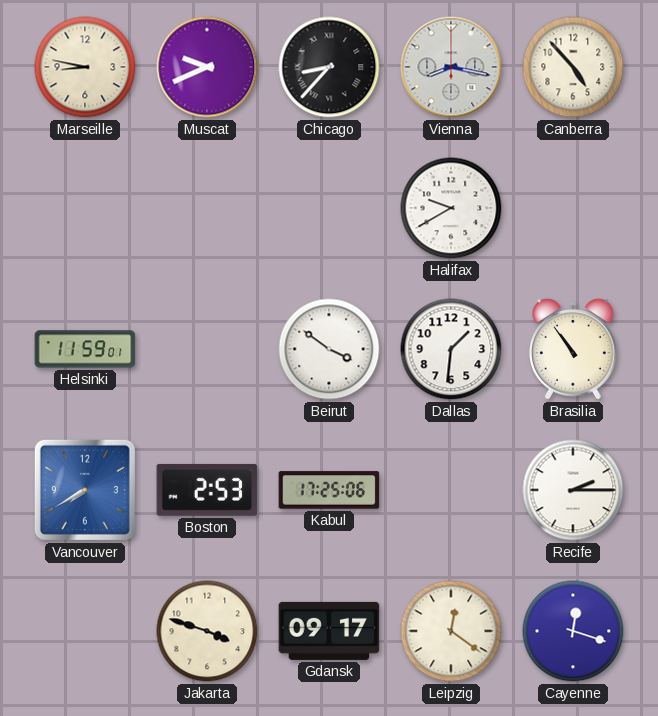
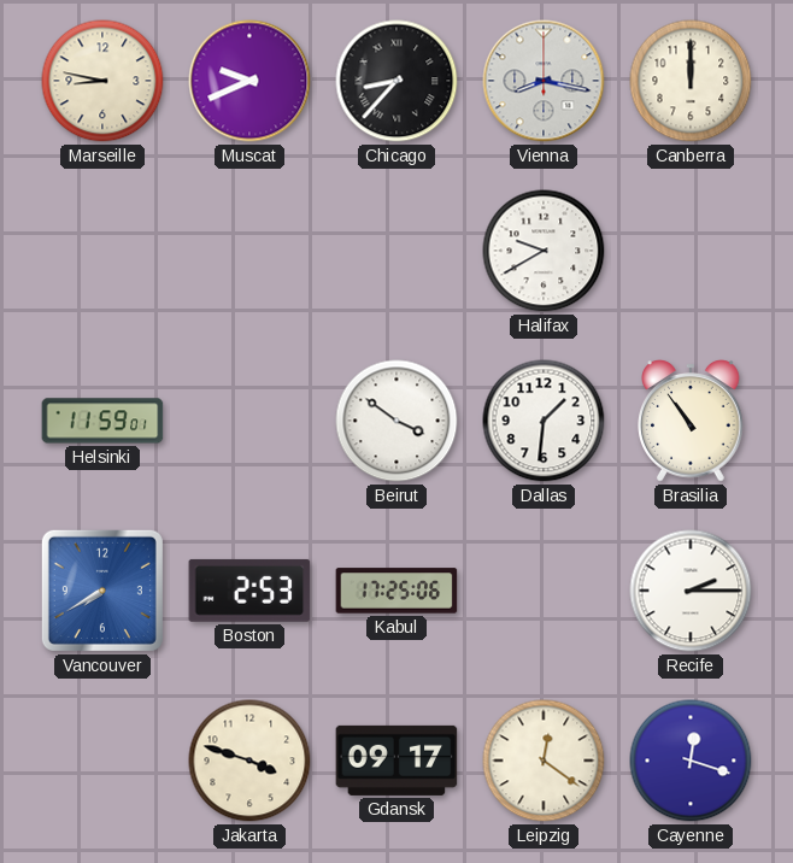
Canberra: 4:53 -> 12:00
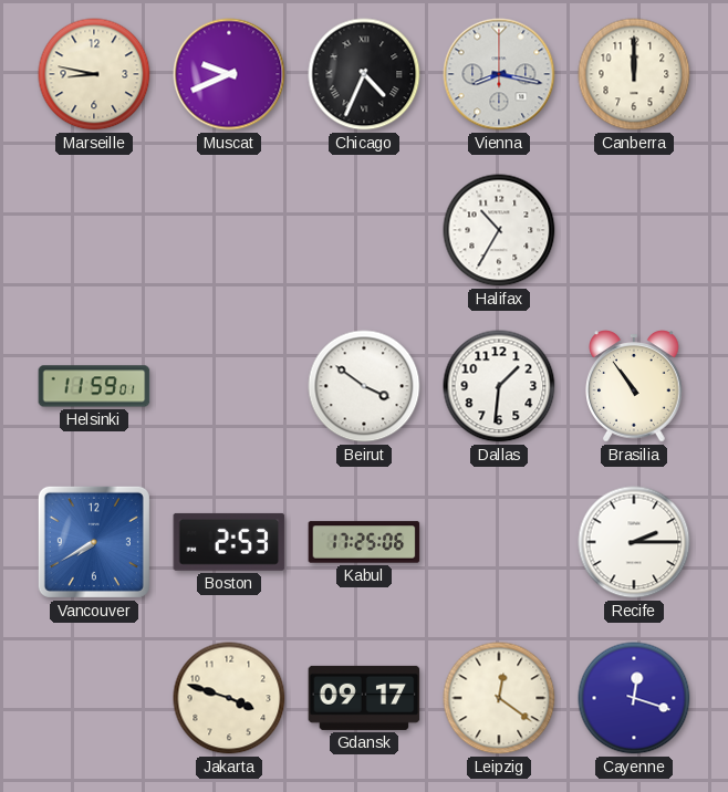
Chicago: 8:37 -> 4:34
Halifax: 9:40 -> 10:35
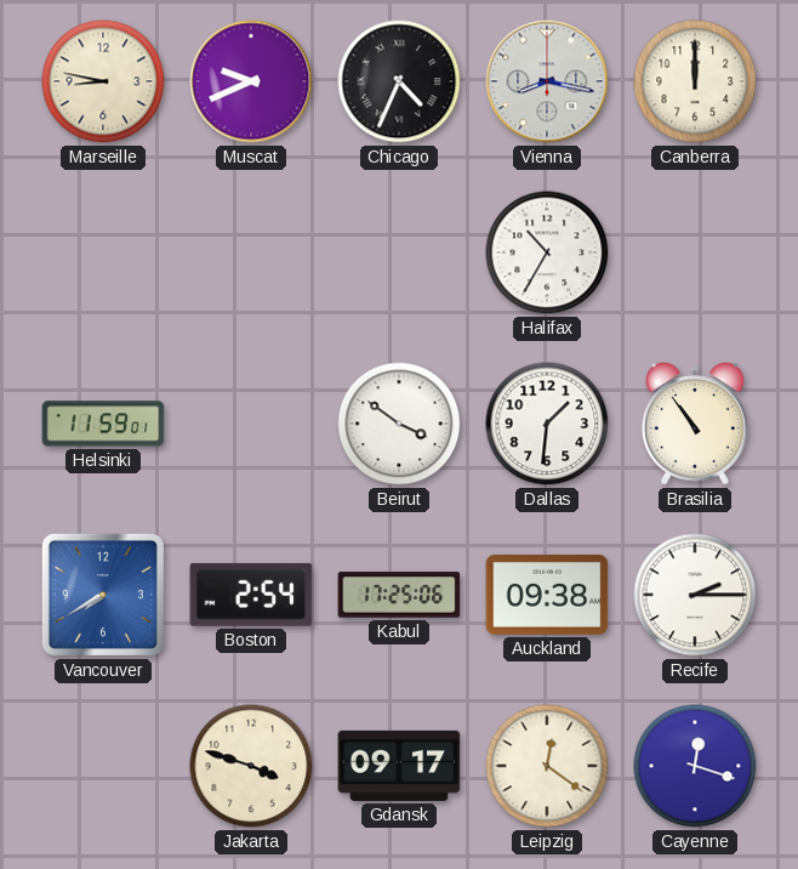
Boston: 2:53 -> 2:54
Auckland: none -> 09:38
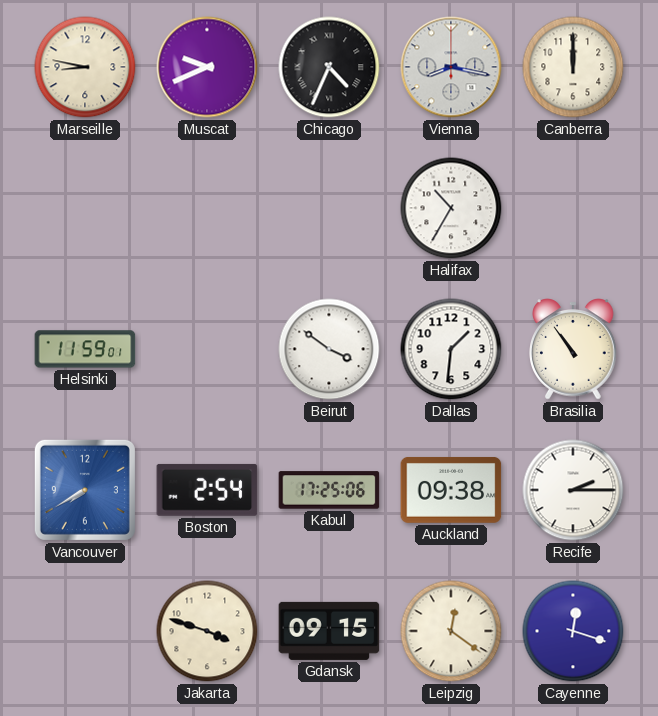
Gdansk: 09:17 -> 09:15
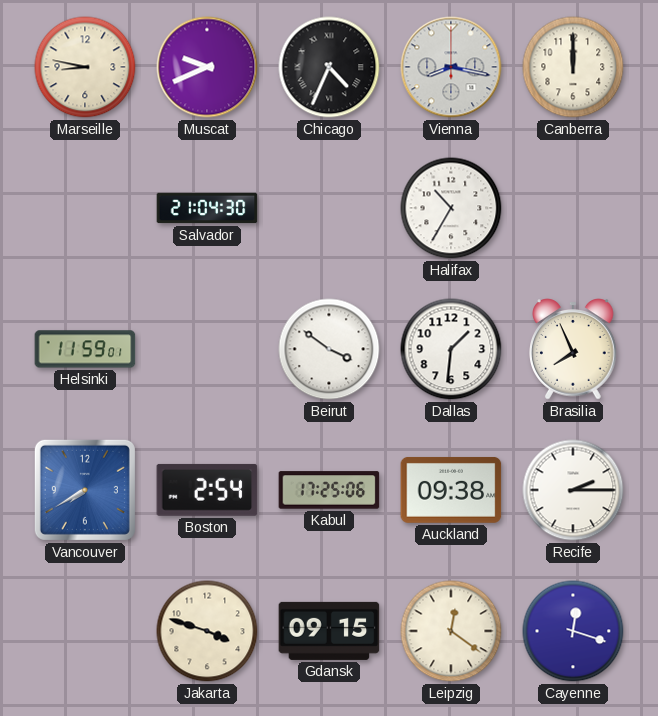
Salvador: none -> 21:04
Brasilia: 10:54 -> 7:56
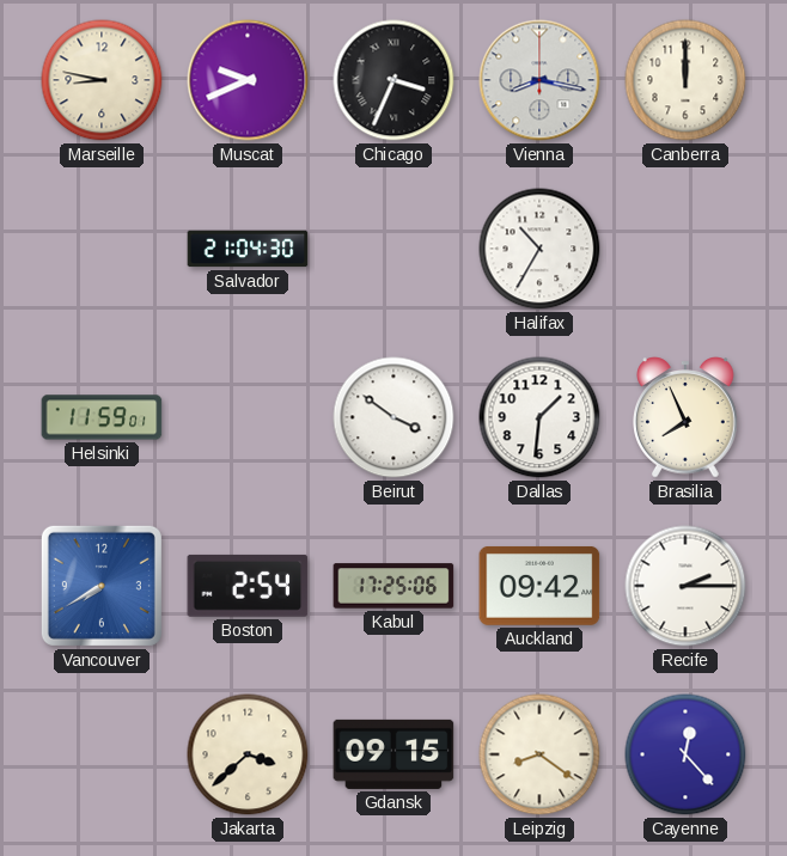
Chicago: 4:34 -> 3:34
Auckland: 09:38 -> 09:42
Jakarta: 3:48 -> 3:38
Leipzig: 12:21 -> 8:21
Cayenne: 12:18 -> 12:23
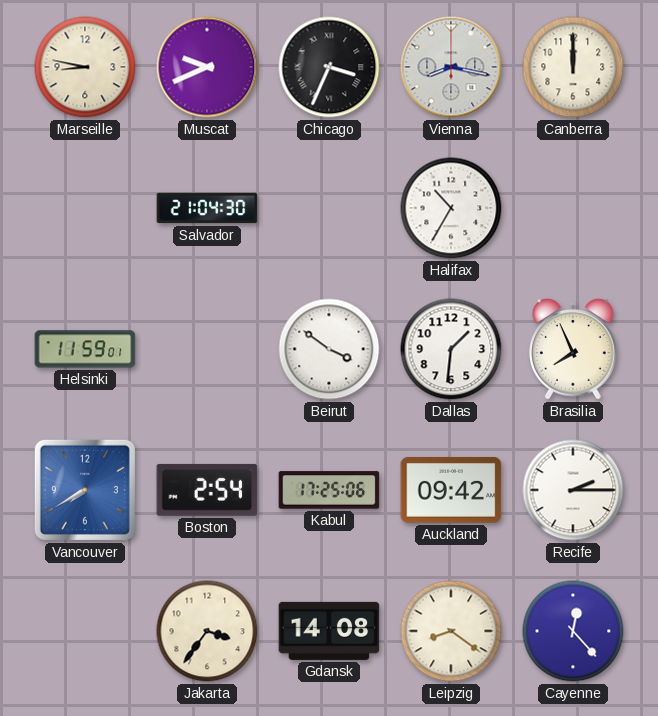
Jakarta: 3:38 -> 3:36
Gdansk: 09:15 -> 14:08
